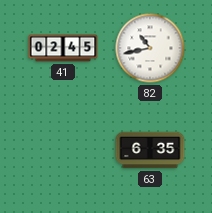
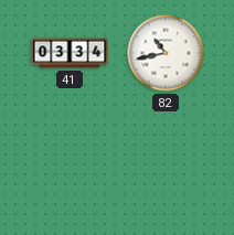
41: 02:45 -> 03:34
63: 6:35 -> none
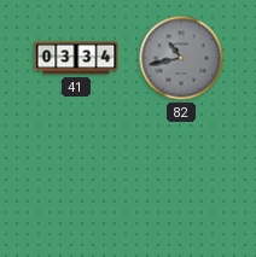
82 dial: white -> grey
